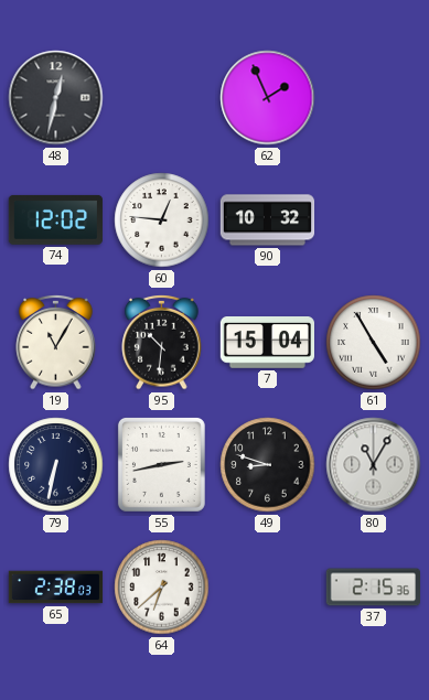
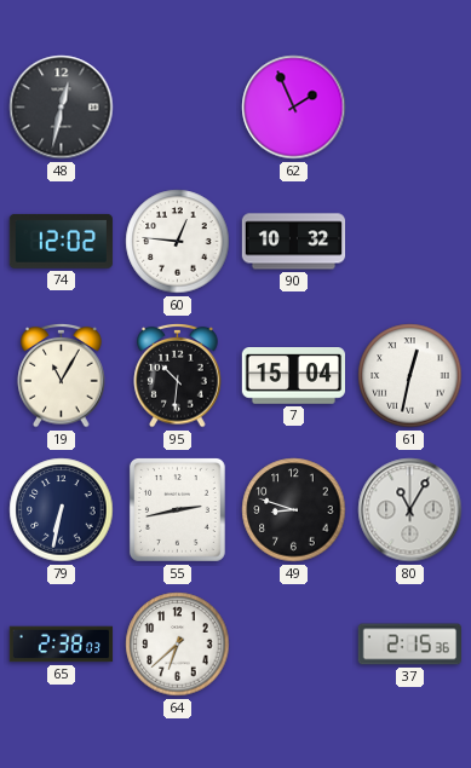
61: 4:55 -> 12:32
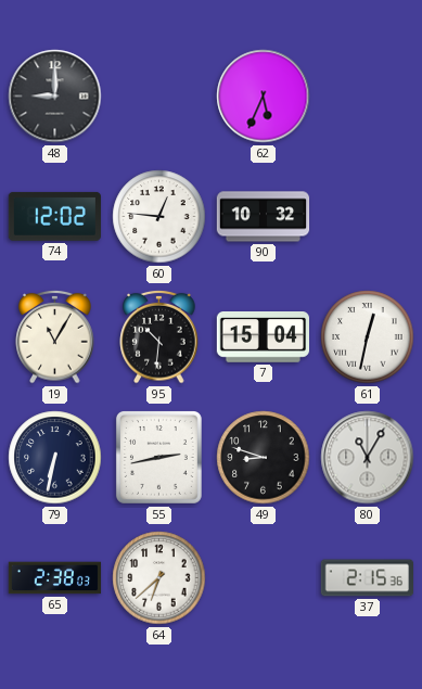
48: 12:32 -> 9:00
62: 1:56 -> 5:34
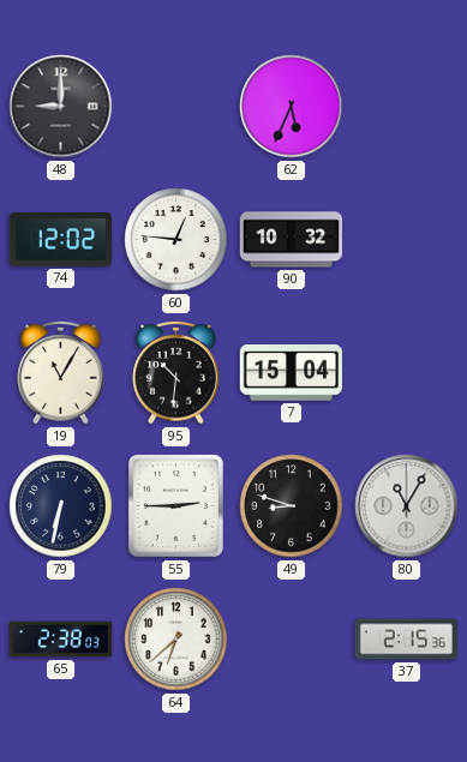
61: 12:32 -> none
55: 2:43 -> 2:45
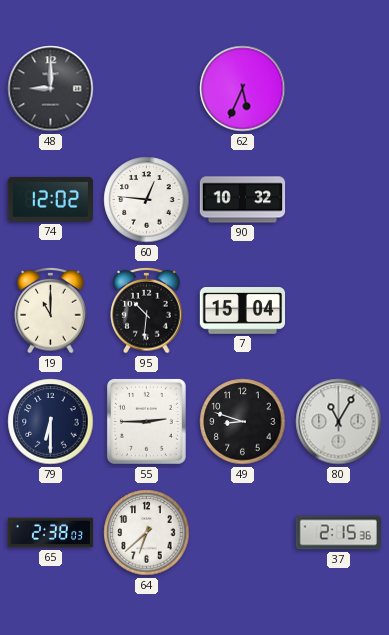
19: 11:05 -> 11:00
79: 6:32 -> 6:30
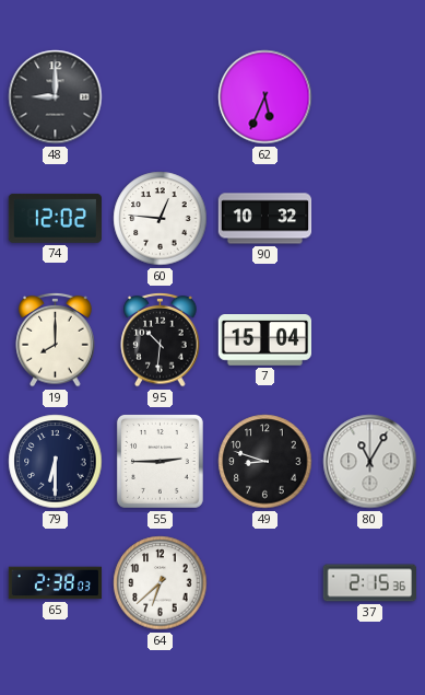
19: 11:00 -> 8:00
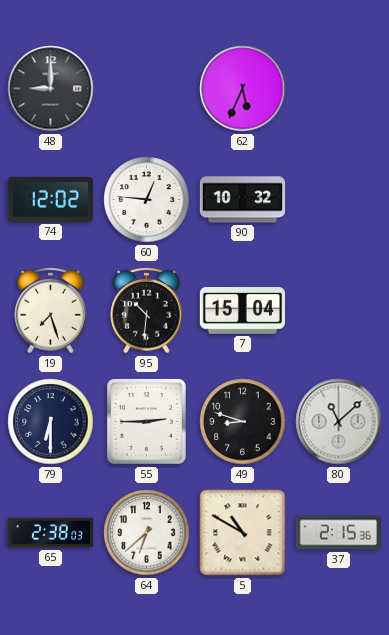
19: 8:00 -> 7:27
80: 11:05 -> 11:08
5: none -> 10:50
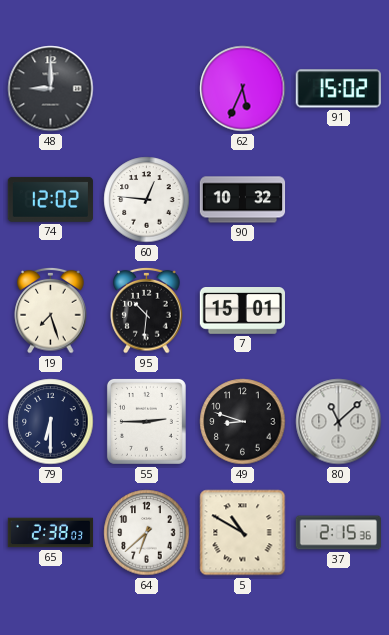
91: none -> 15:02
7: 15:04 -> 15:01
